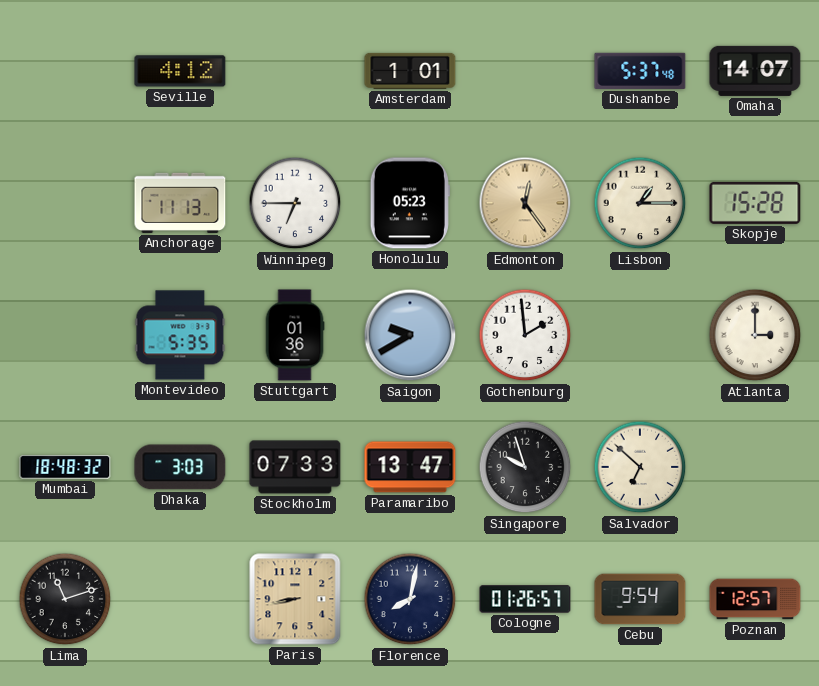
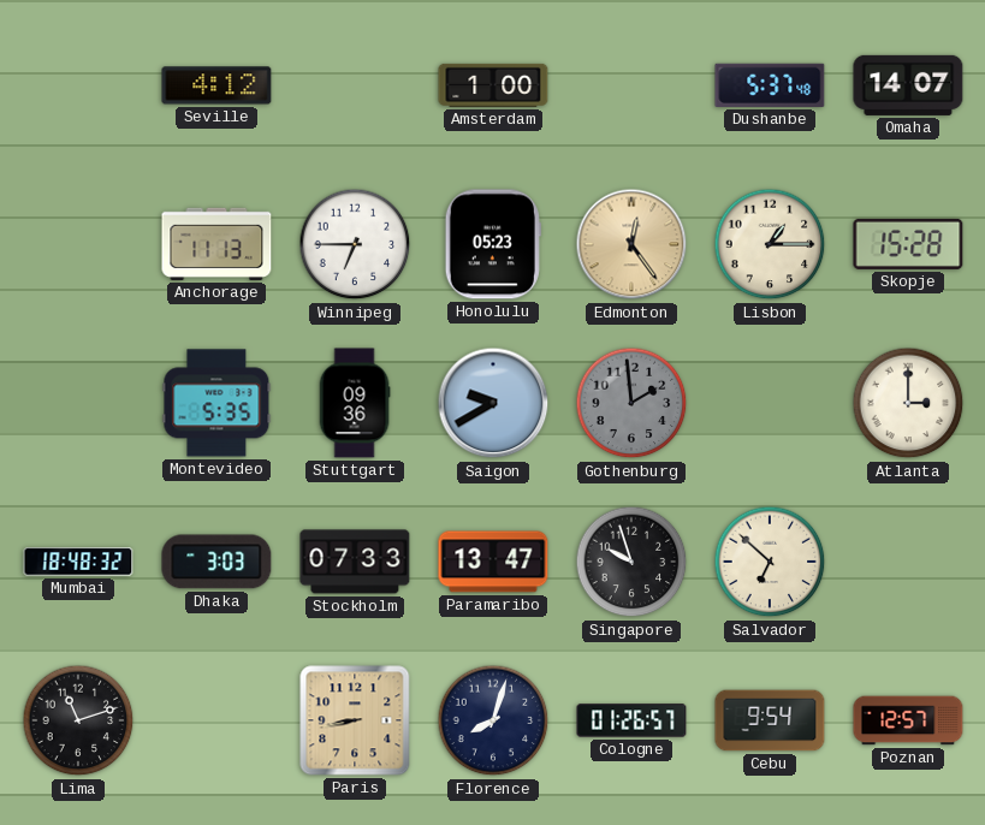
Amsterdam: 1:01 -> 1:00
Stuttgart: 01:36 -> 09:36
Gothenburg dial: white -> grey
Florence: 8:02 -> 8:03
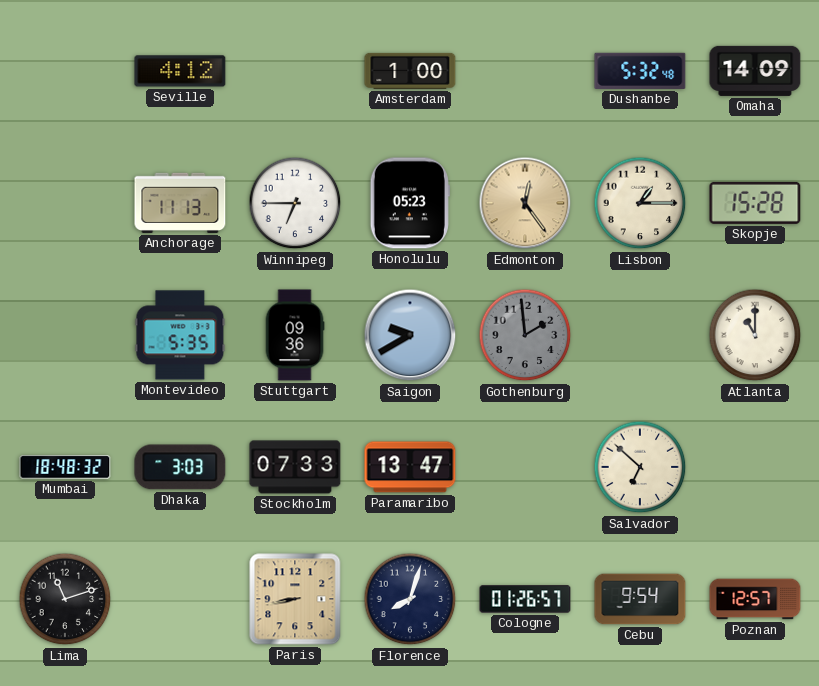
Dushanbe: 5:37 -> 5:32
Omaha: 14:07 -> 14:09
Atlanta: 3:00 -> 11:00
Singapore: 9:57 -> none
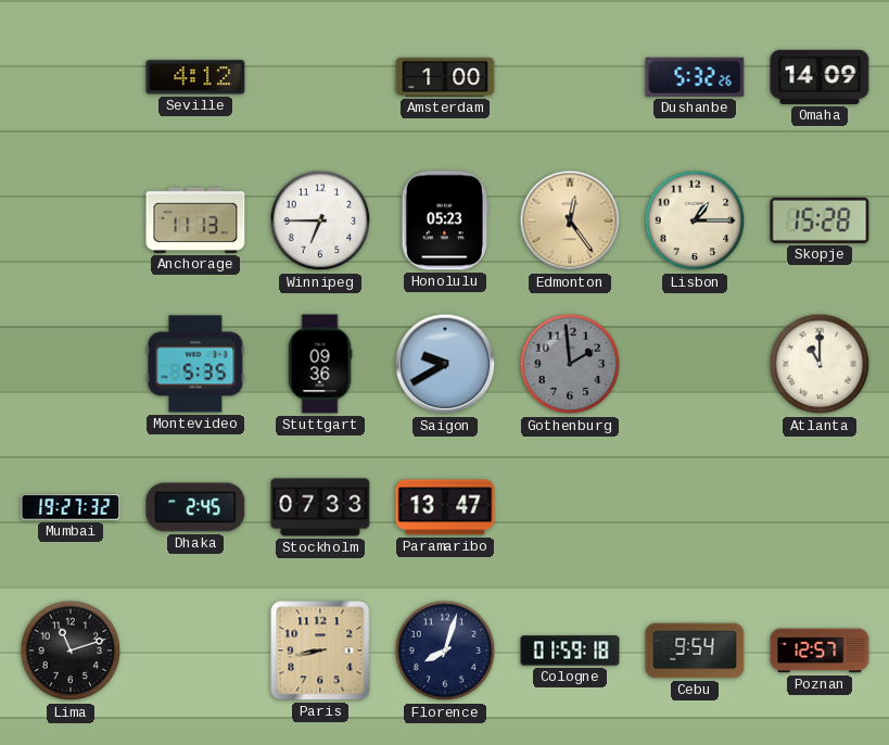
Dushanbe: 5:32:48 -> 5:32:26
Mumbai: 18:48 -> 19:27
Dhaka: 3:03 -> 2:45
Salvador: 6:52 -> none
Cologne: 01:26 -> 01:59
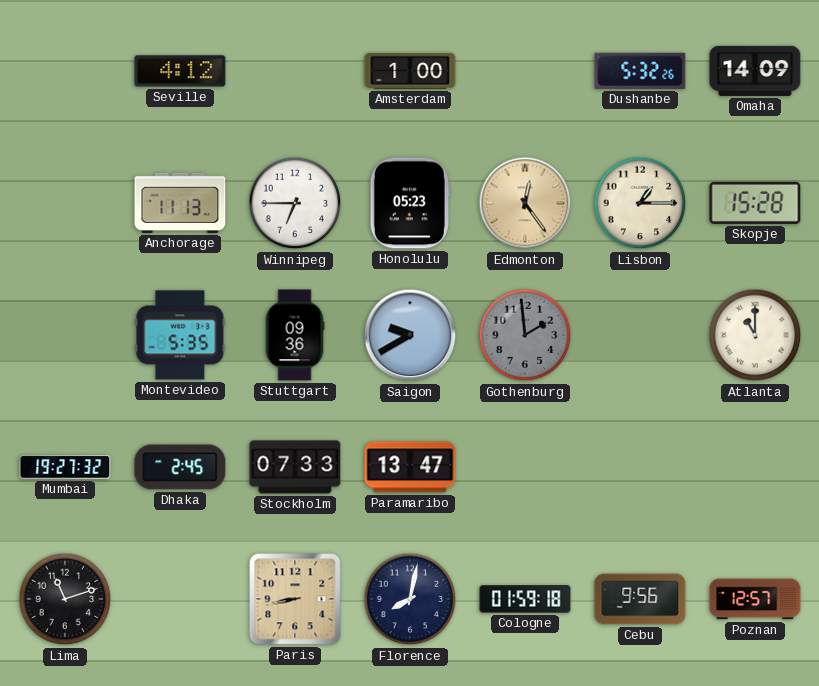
Florence: 8:03 -> 8:02
Cebu: 9:54 -> 9:56
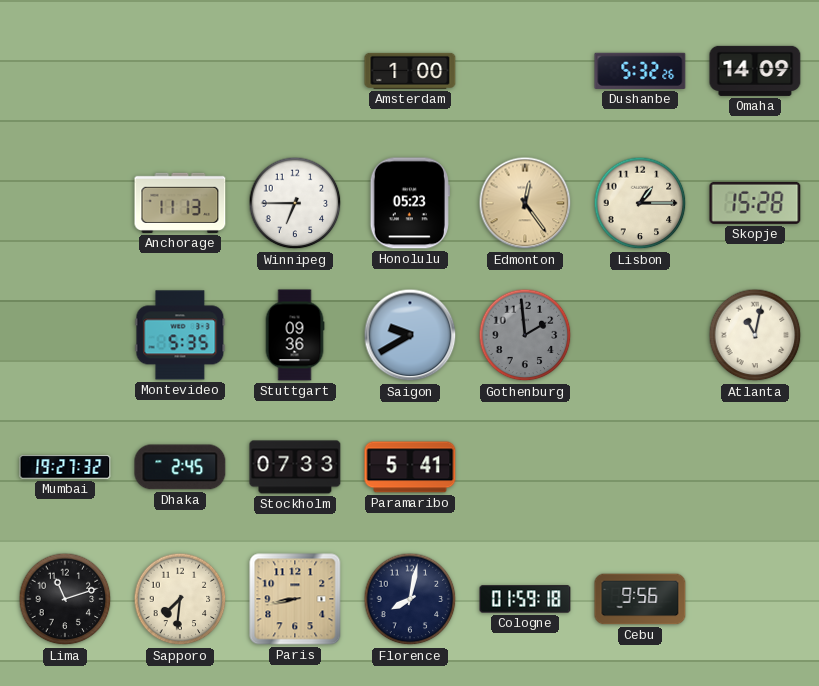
Seville: 4:12 -> none
Atlanta: 11:00 -> 11:02
Paramaribo: 13:47 -> 5:41
Sapporo: none -> 7:31
Poznan: 12:57 -> none
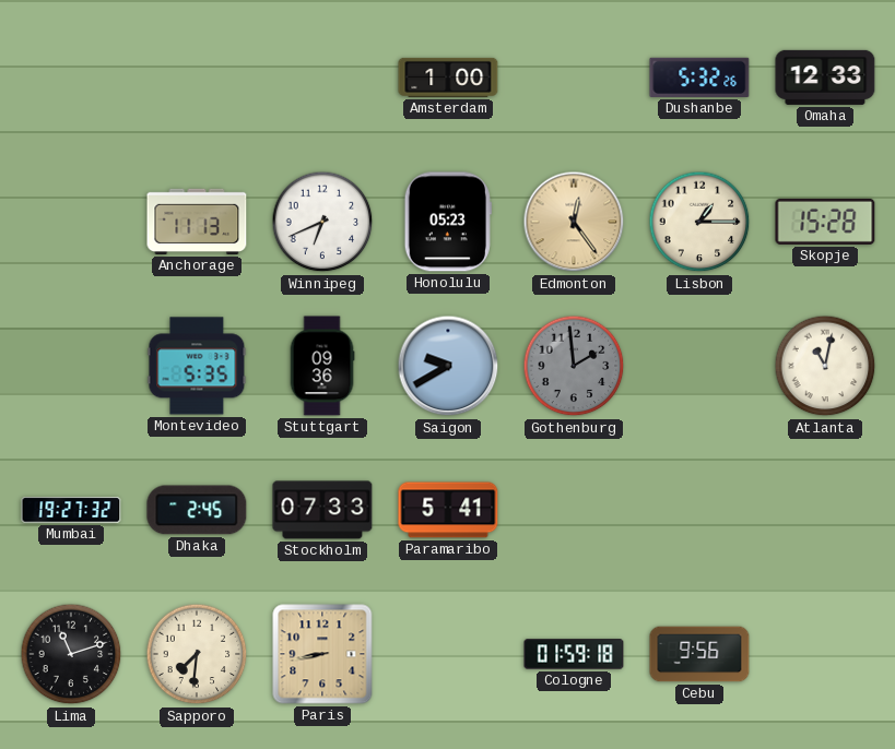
Omaha: 14:09 -> 12:33
Winnipeg: 6:45 -> 6:41
Florence: 8:02 -> none
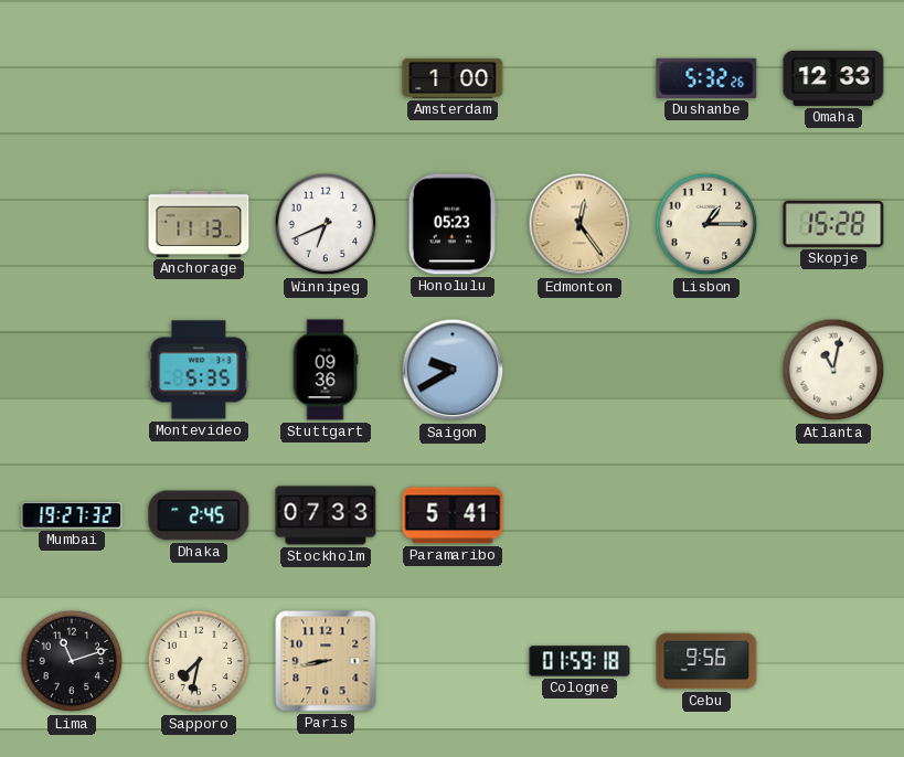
Gothenburg: 1:59 -> none
Sapporo: 7:31 -> 7:32
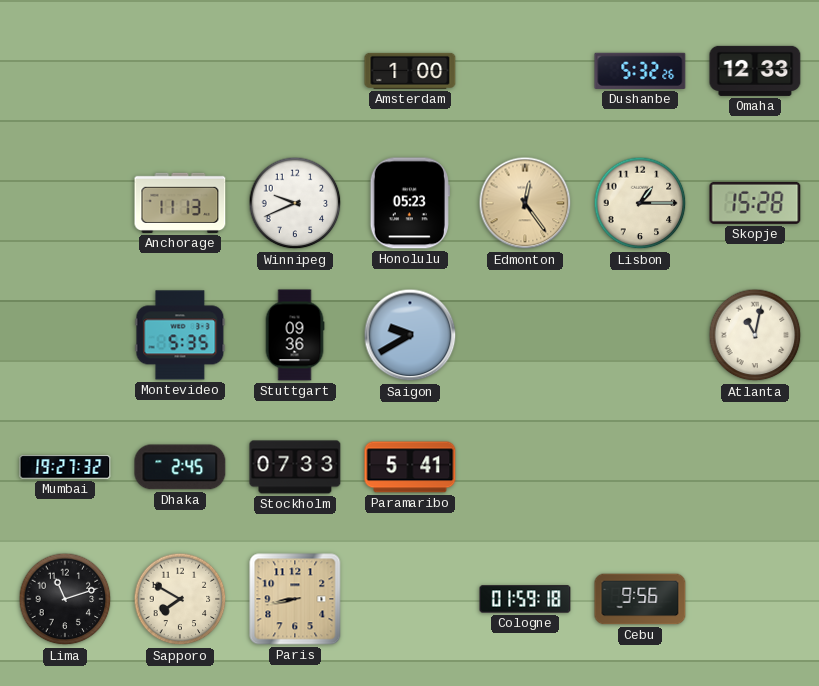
Winnipeg: 6:41 -> 9:41
Sapporo: 7:32 -> 7:50
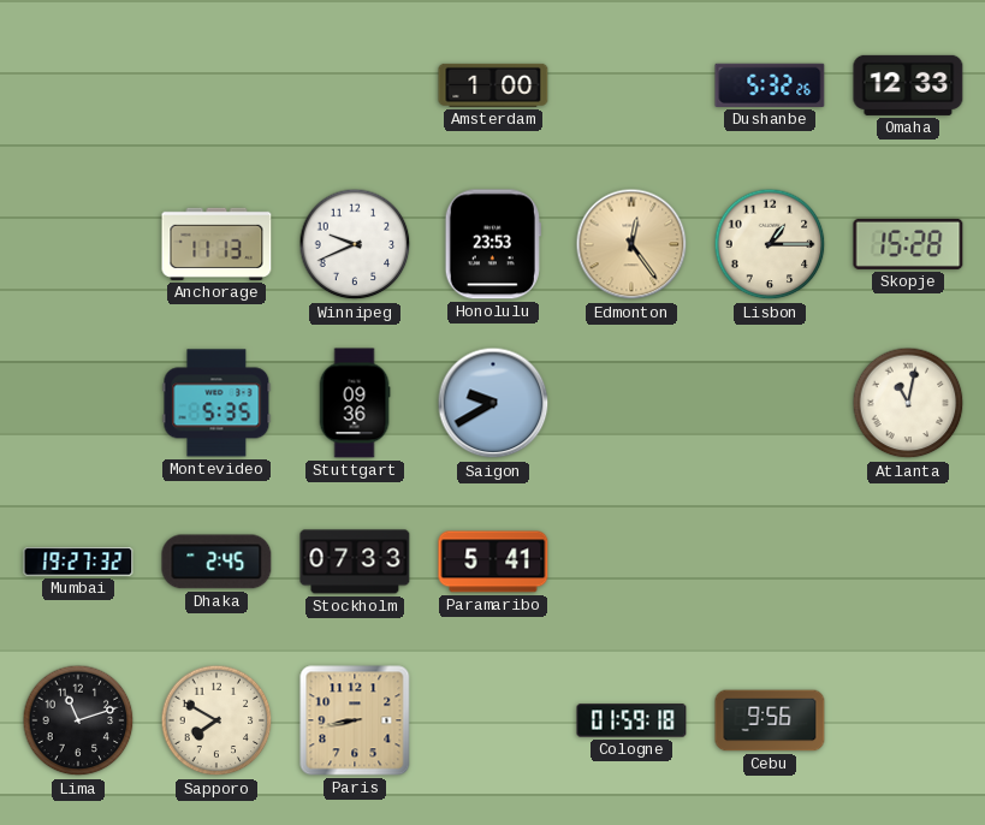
Honolulu: 05:23 -> 23:53
